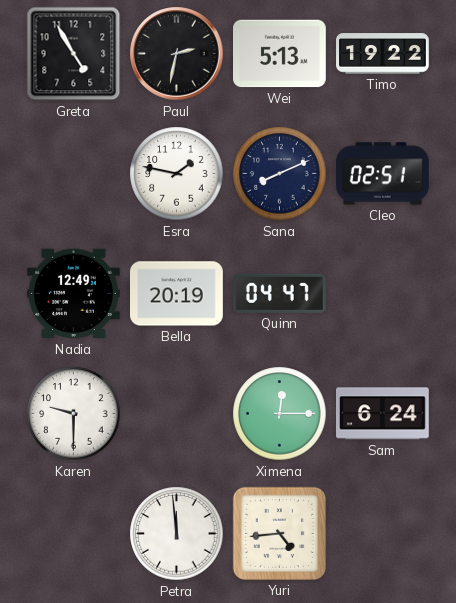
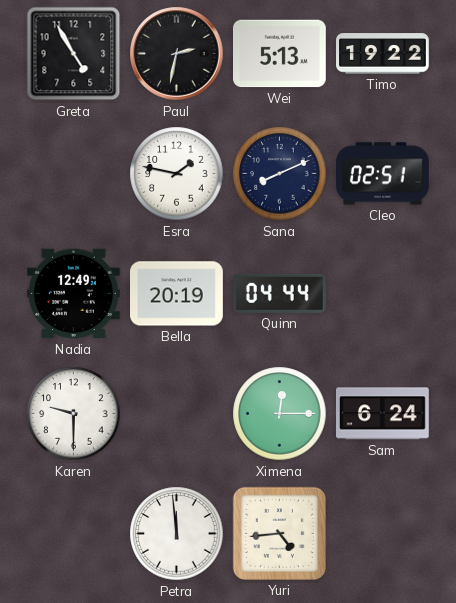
Quinn: 04:47 -> 04:44
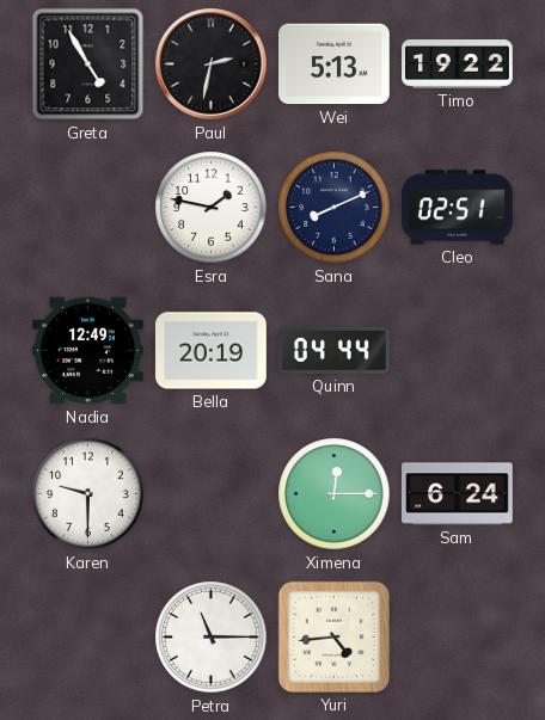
Petra: 11:59 -> 11:15
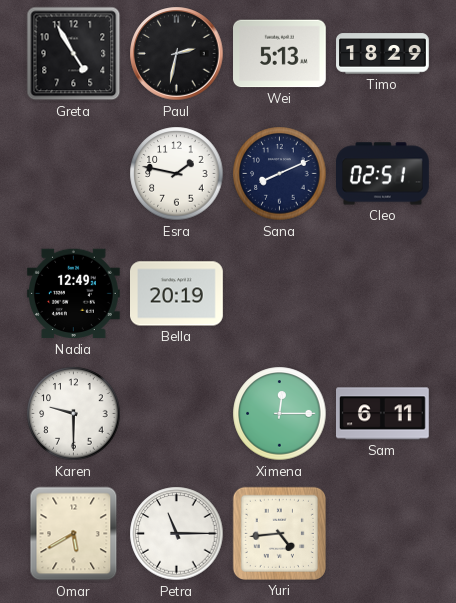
Timo: 19:22 -> 18:29
Quinn: 04:44 -> none
Sam: 6:24 -> 6:11
Omar: none -> 5:40
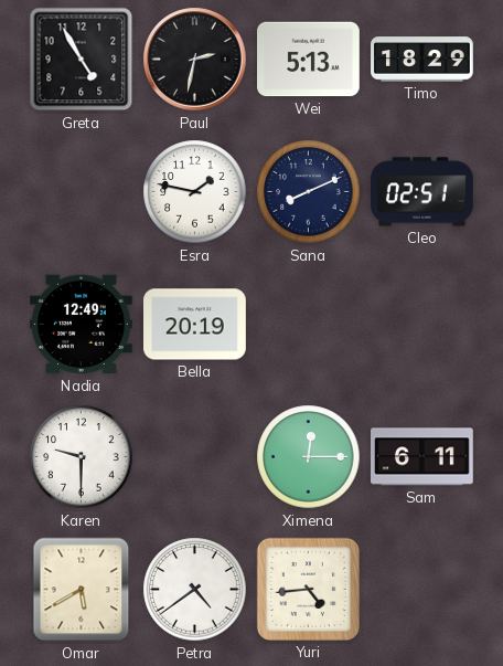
Petra: 11:15 -> 4:39
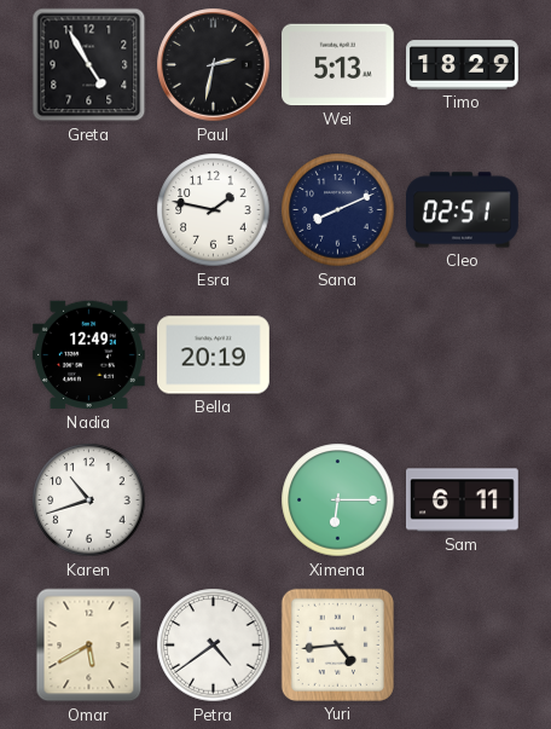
Karen: 9:30 -> 10:42
Ximena: 12:15 -> 6:15
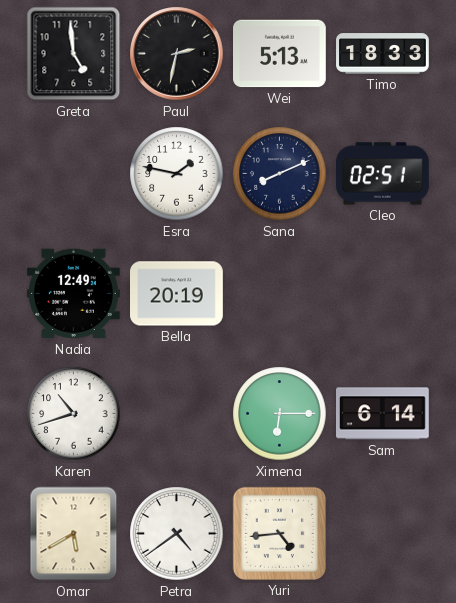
Greta: 4:55 -> 4:59
Timo: 18:29 -> 18:33
Sam: 6:11 -> 6:14
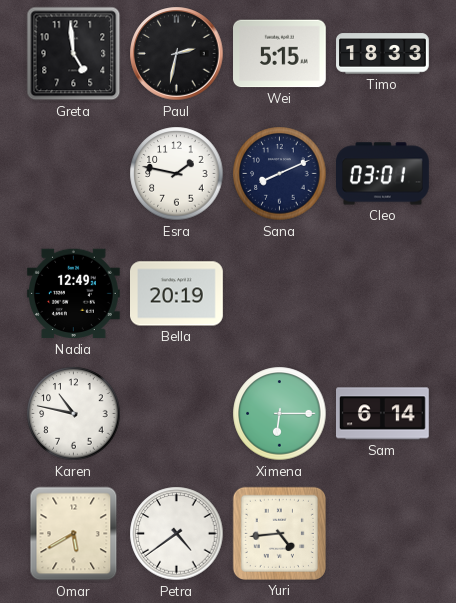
Wei: 5:13 -> 5:15
Cleo: 02:51 -> 03:01
Karen: 10:42 -> 10:47
